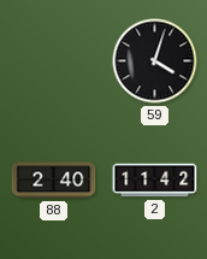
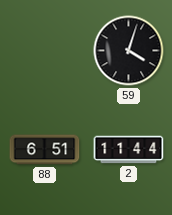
88: 2:40 -> 6:51
2: 11:42 -> 11:44
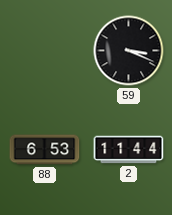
59: 4:03 -> 3:19
88: 6:51 -> 6:53
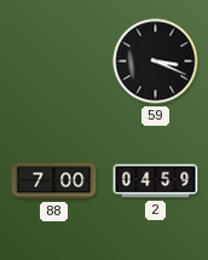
88: 6:53 -> 7:00
2: 11:44 -> 04:59
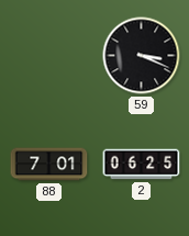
88: 7:00 -> 7:01
2: 04:59 -> 06:25
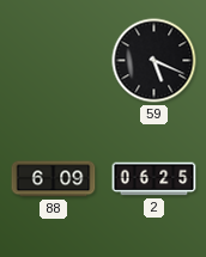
59: 3:19 -> 5:19
88: 7:01 -> 6:09
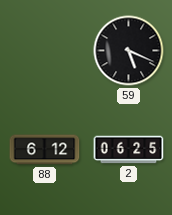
88: 6:09 -> 6:12
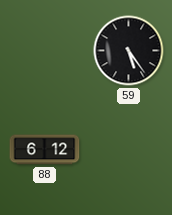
59: 5:19 -> 5:24
2: 06:25 -> none
